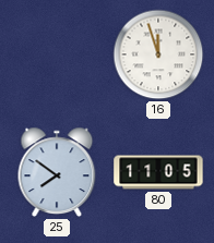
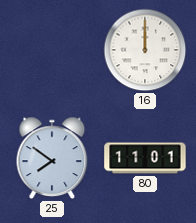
16: 11:57 -> 12:00
80: 11:05 -> 11:01
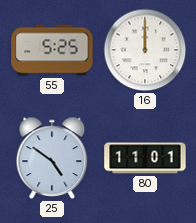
55: none -> 5:25
25: 7:51 -> 4:51
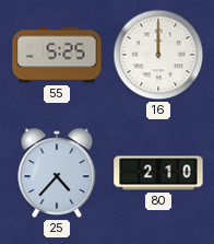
25: 4:51 -> 4:37
80: 11:01 -> 2:10
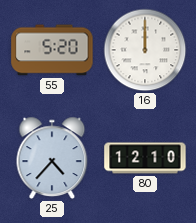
55: 5:25 -> 5:20
80: 2:10 -> 12:10
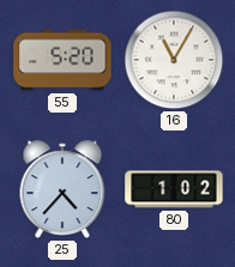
16: 12:00 -> 11:05
80: 12:10 -> 1:02
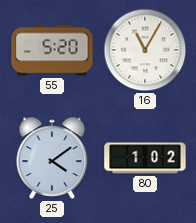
25: 4:37 -> 4:09
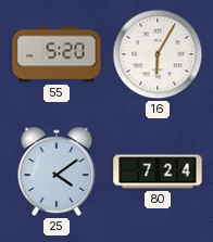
16: 11:05 -> 6:05
80: 1:02 -> 7:24
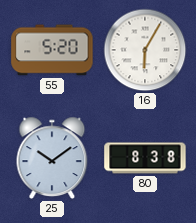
25: 4:09 -> 10:09
80: 7:24 -> 8:38
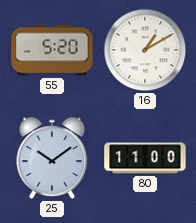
16: 6:05 -> 1:10
80: 8:38 -> 11:00
